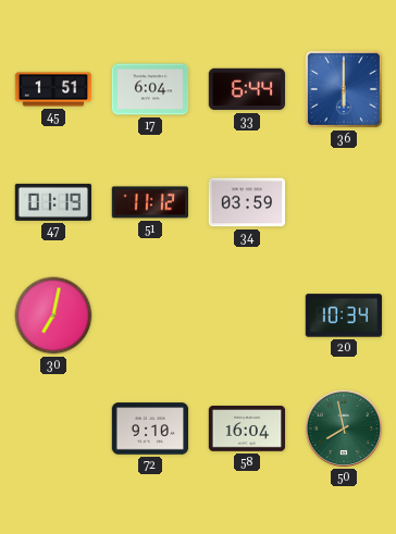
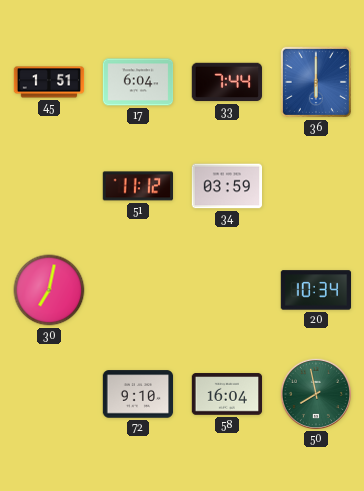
33: 6:44 -> 7:44
47: 01:19 -> none
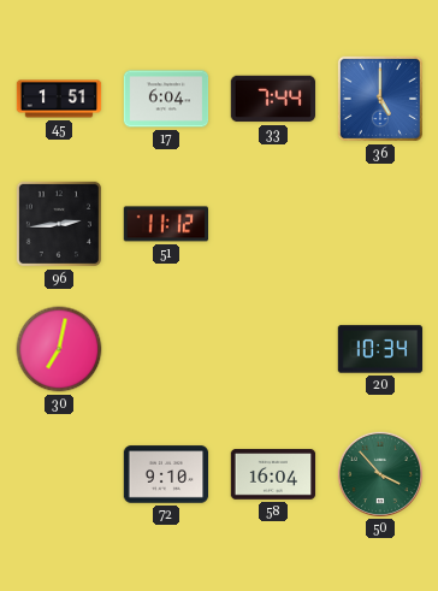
36: 6:00 -> 5:00
96: none -> 2:44
34: 03:59 -> none
50: 7:58 -> 3:53
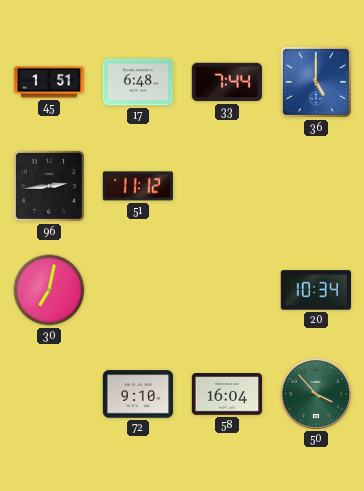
17: 6:04 -> 6:48
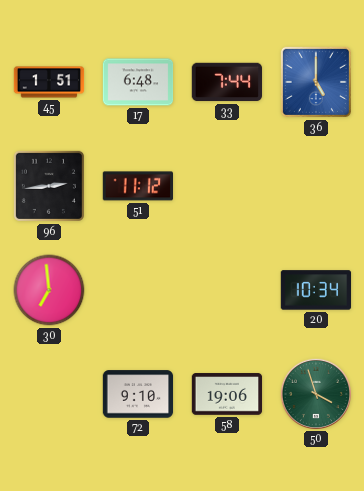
30: 7:02 -> 6:59
58: 16:04 -> 19:06
50: 3:53 -> 3:57
